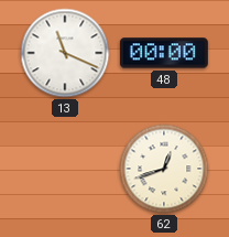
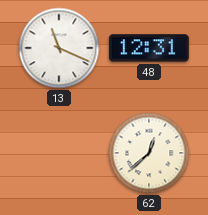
48: 00:00 -> 12:31
62: 12:42 -> 12:38
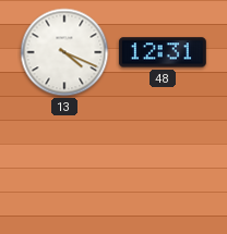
13: 11:19 -> 4:19
62: 12:38 -> none
